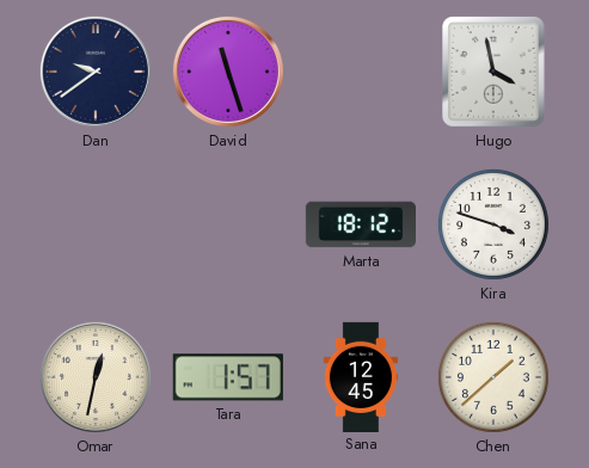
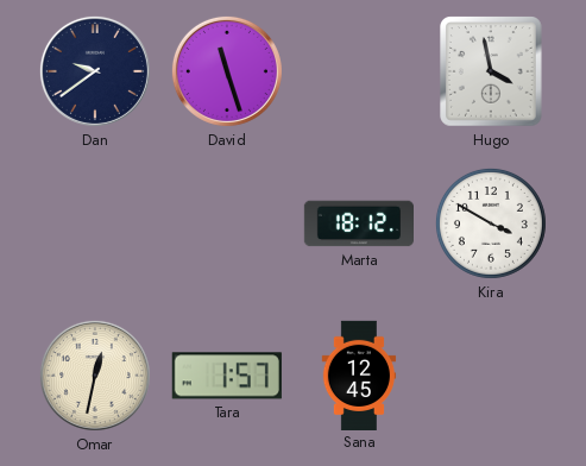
Kira: 3:48 -> 3:50
Chen: 1:38 -> none
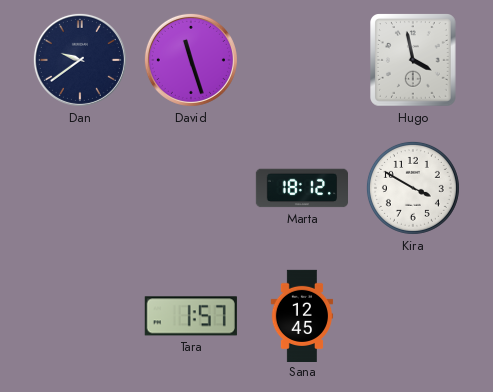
Omar: 12:32 -> none
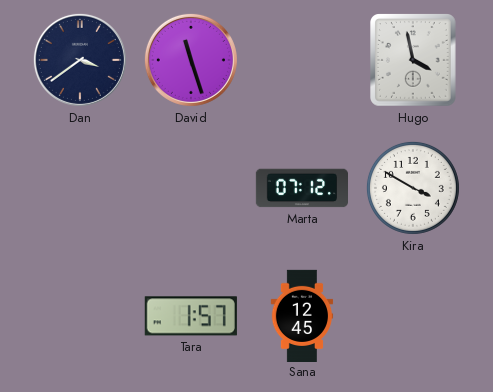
Dan: 9:39 -> 3:39
Marta: 18:12 -> 07:12
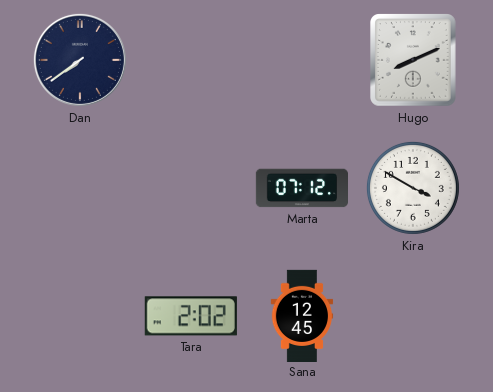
Dan: 3:39 -> 7:39
David: 11:27 -> none
Hugo: 3:58 -> 8:11
Tara: 1:57 -> 2:02
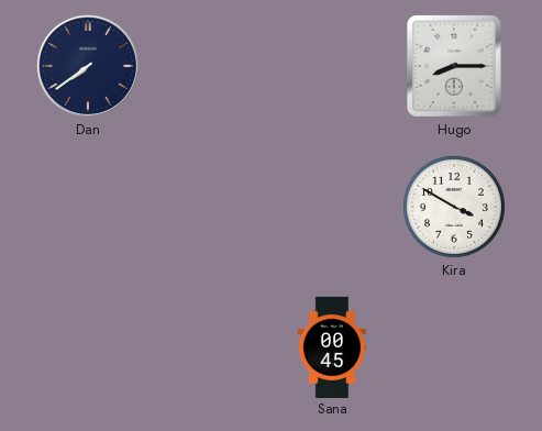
Hugo: 8:11 -> 8:15
Marta: 07:12 -> none
Tara: 2:02 -> none
Sana: 12:45 -> 00:45
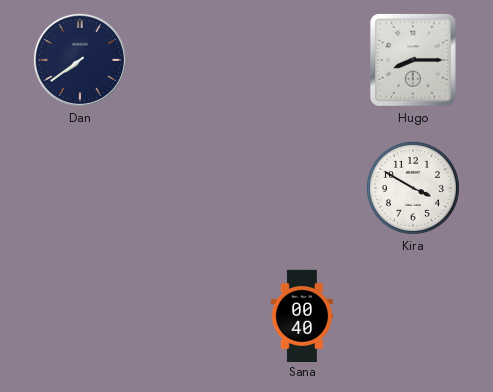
Sana: 00:45 -> 00:40
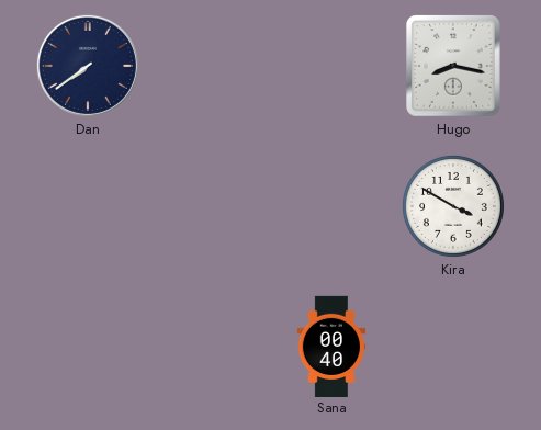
Hugo: 8:15 -> 8:17
